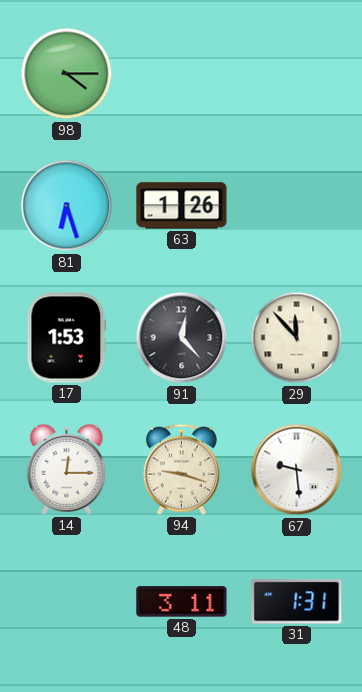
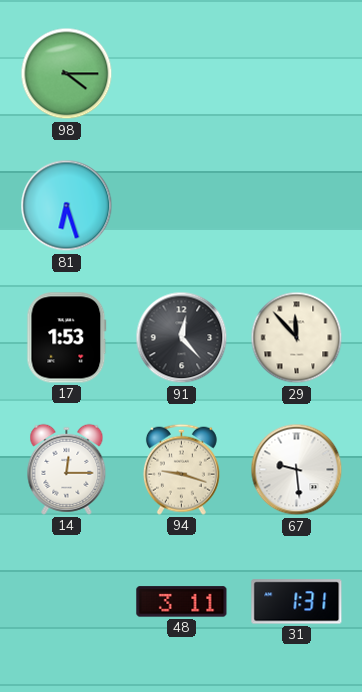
63: 1:26 -> none
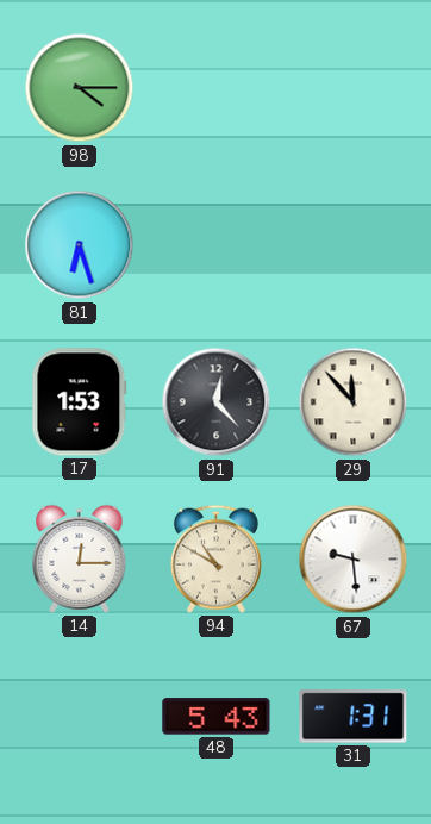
94: 9:18 -> 10:50
48: 3:11 -> 5:43
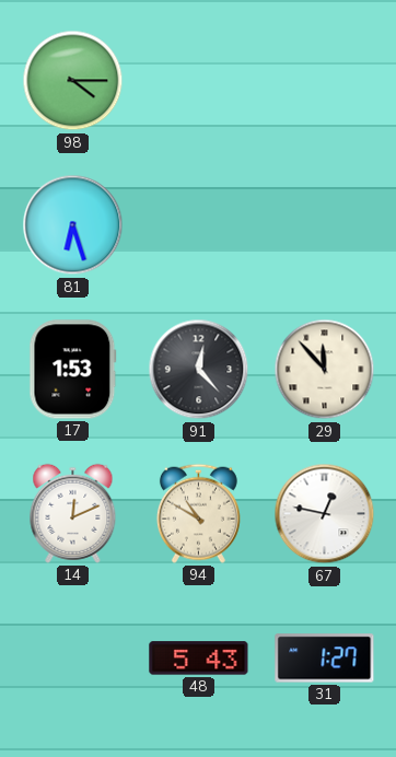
14: 12:15 -> 12:11
67: 9:29 -> 12:47
31: 1:31 -> 1:27
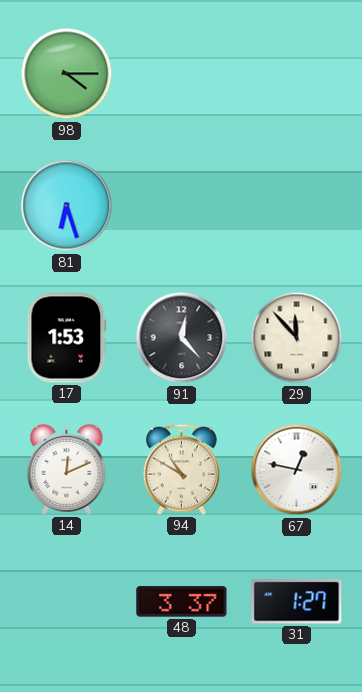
48: 5:43 -> 3:37
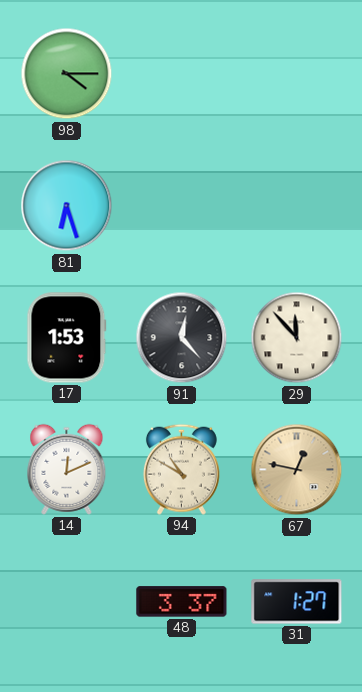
67 dial: white -> champagne
